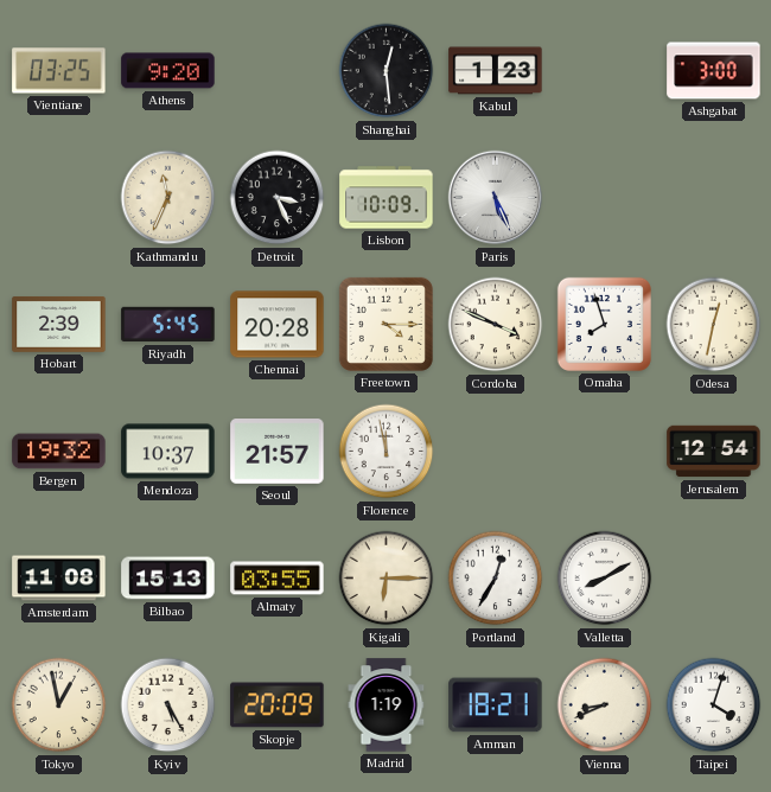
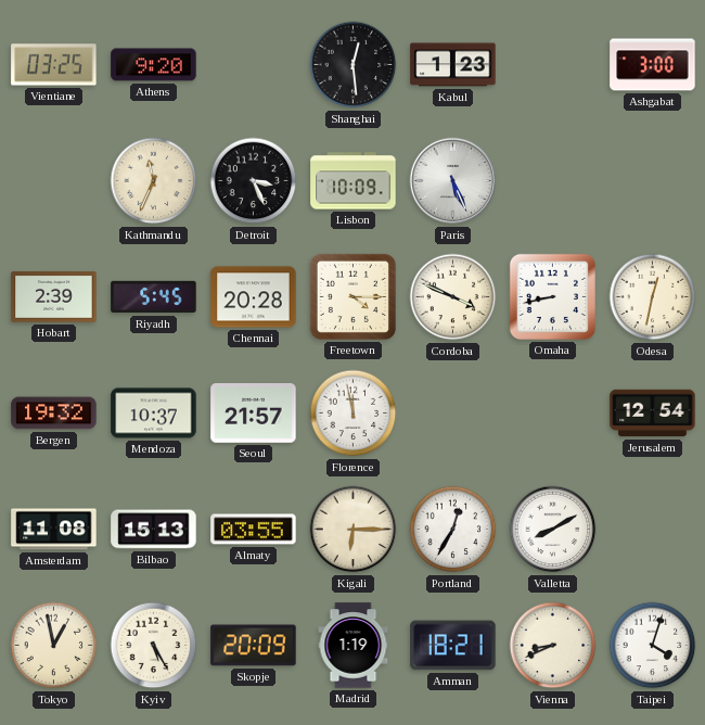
Omaha: 7:57 -> 8:43
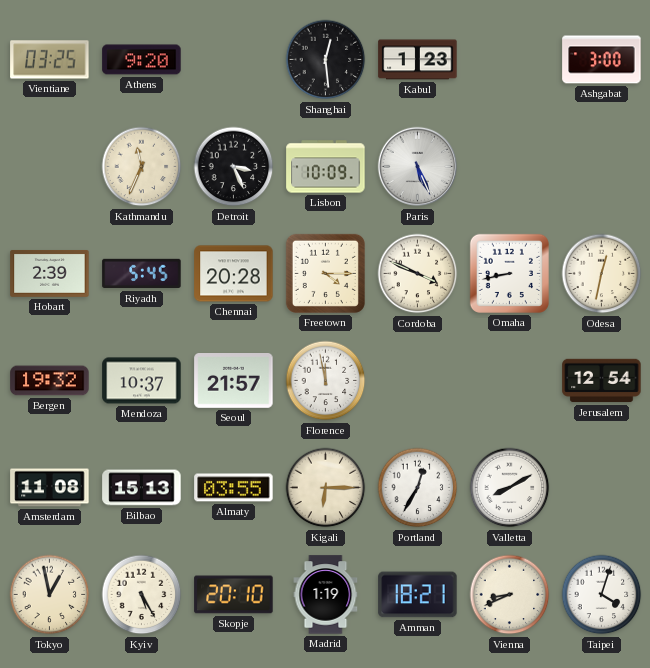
Skopje: 20:09 -> 20:10
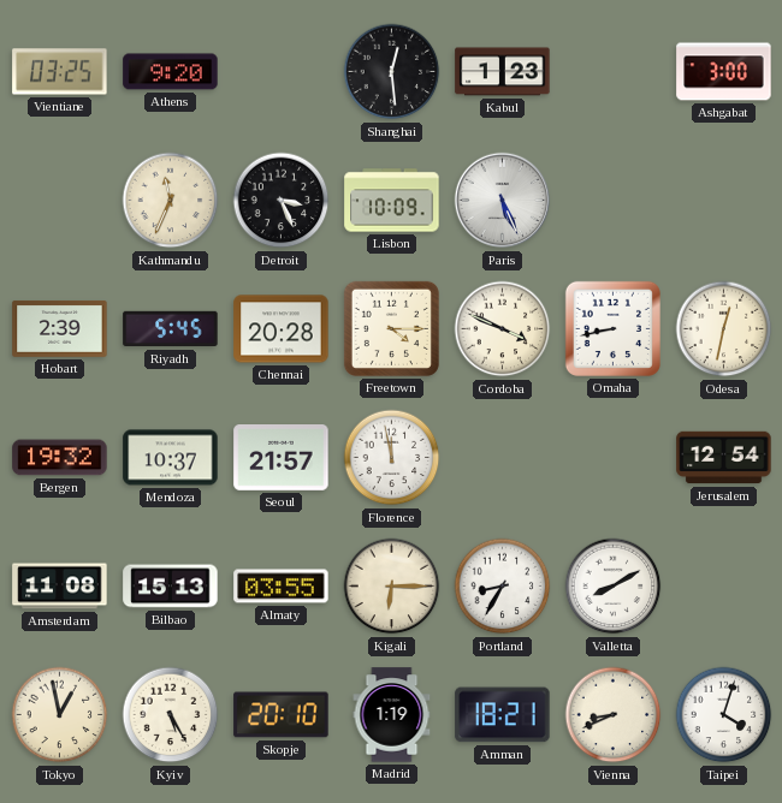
Portland: 12:35 -> 8:35
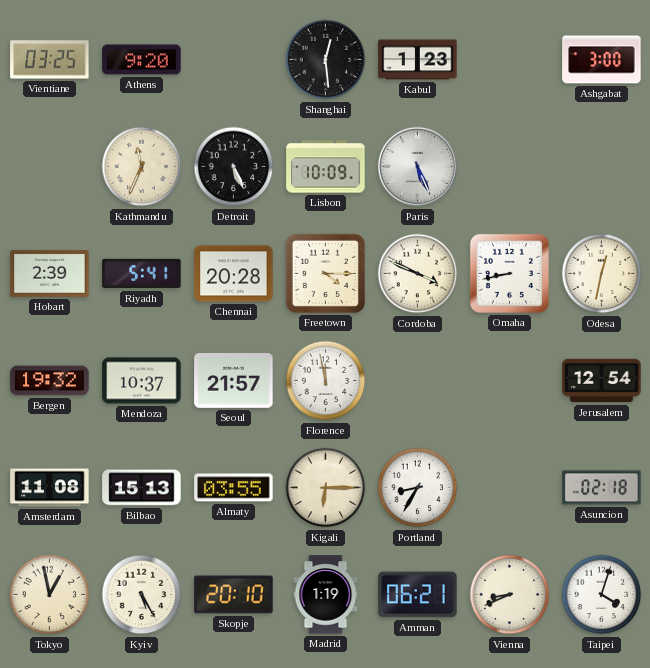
Detroit: 3:26 -> 5:26
Riyadh: 5:45 -> 5:41
Valletta: 8:10 -> none
Asuncion: none -> 02:18
Amman: 18:21 -> 06:21
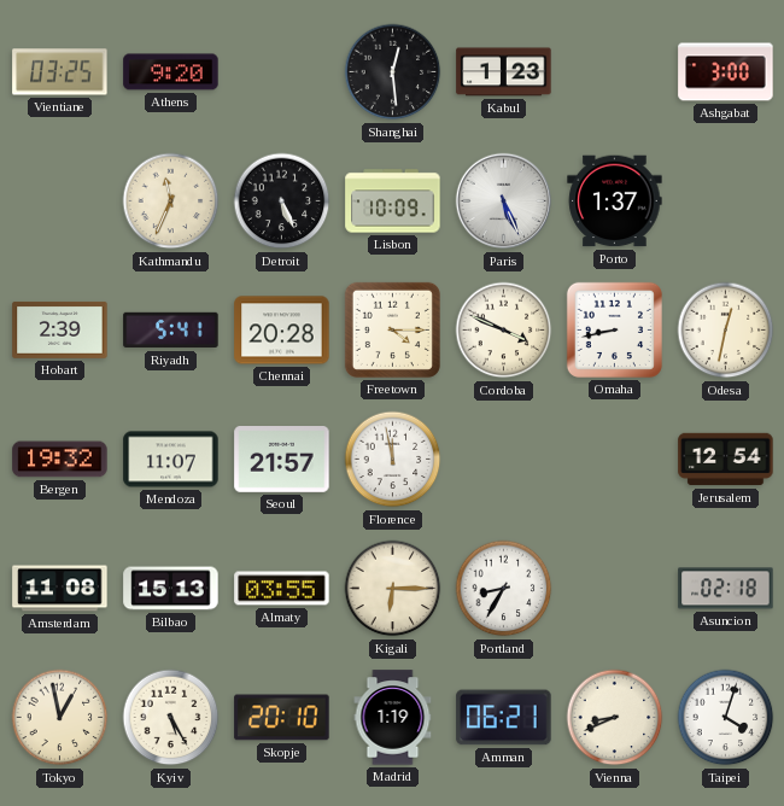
Porto: none -> 1:37
Mendoza: 10:37 -> 11:07
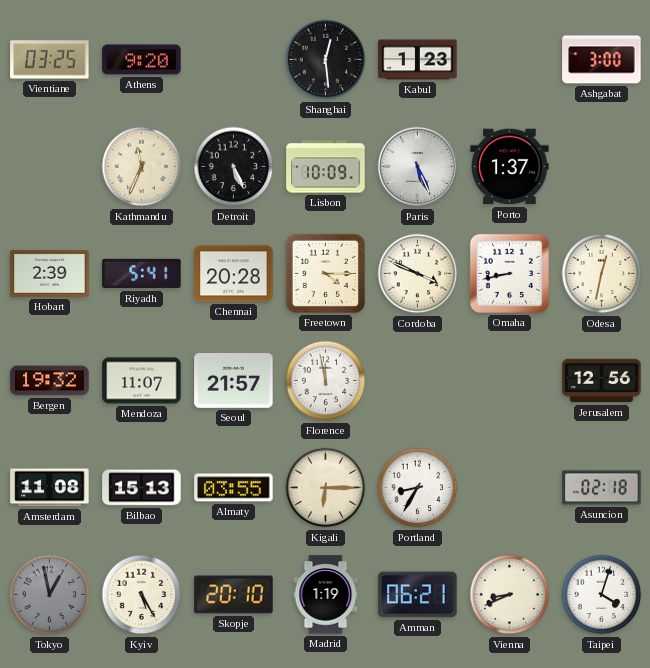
Jerusalem: 12:54 -> 12:56
Tokyo dial: cream -> grey
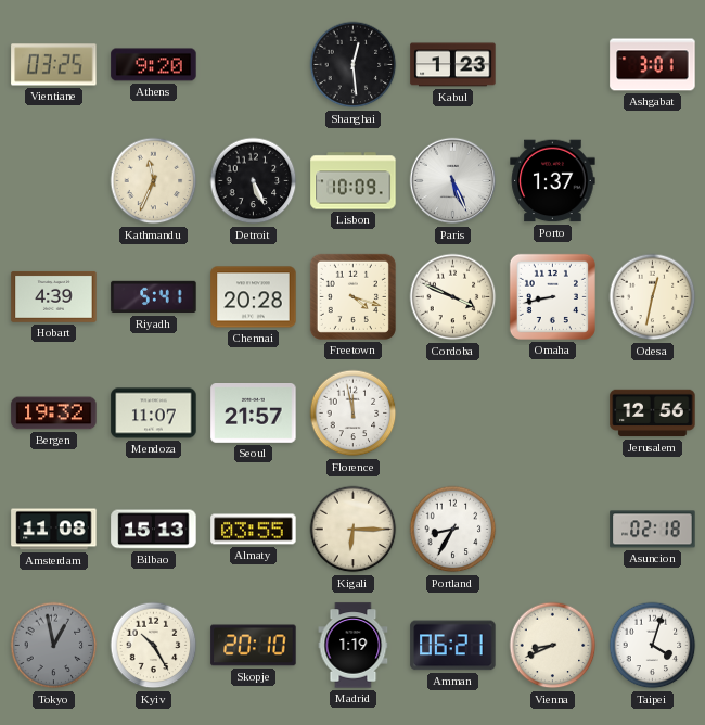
Ashgabat: 3:00 -> 3:01
Hobart: 2:39 -> 4:39
Freetown: 4:15 -> 4:18
Kyiv: 5:25 -> 10:25
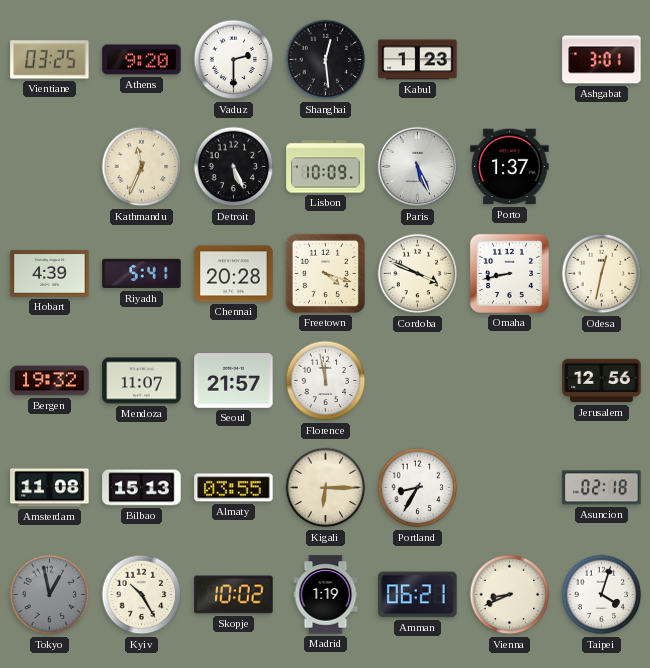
Vaduz: none -> 2:30
Skopje: 20:10 -> 10:02
